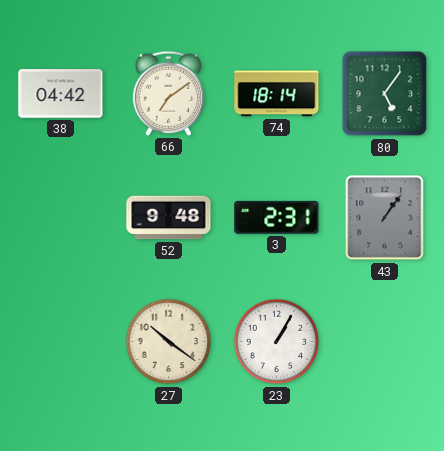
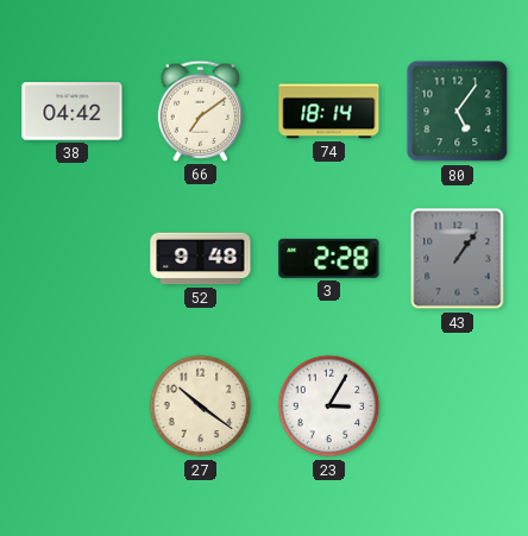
3: 2:31 -> 2:28
23: 1:05 -> 3:05
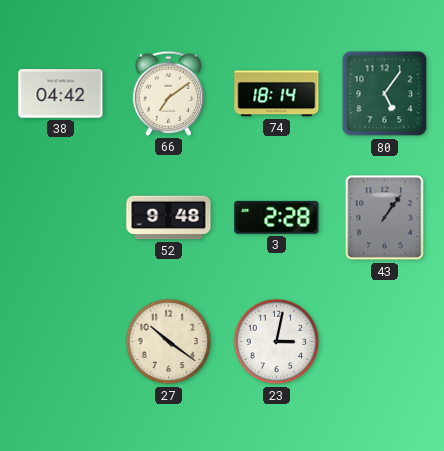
23: 3:05 -> 3:02
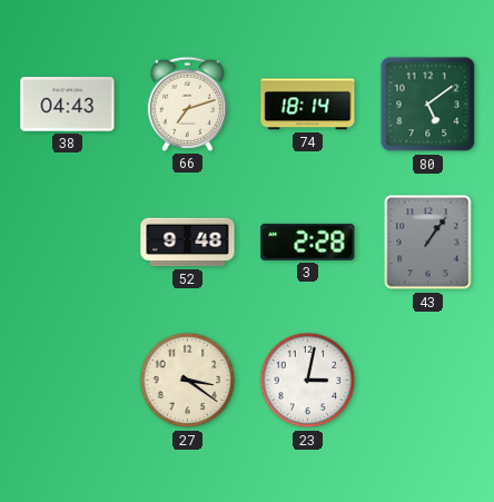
38: 04:42 -> 04:43
66: 7:09 -> 7:12
80: 5:06 -> 5:09
27: 10:21 -> 3:21
